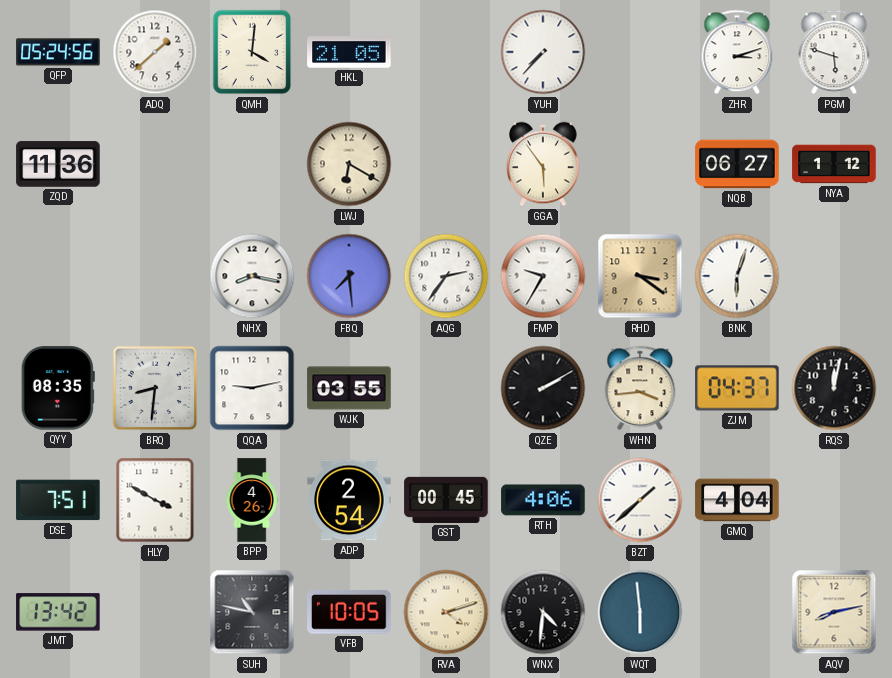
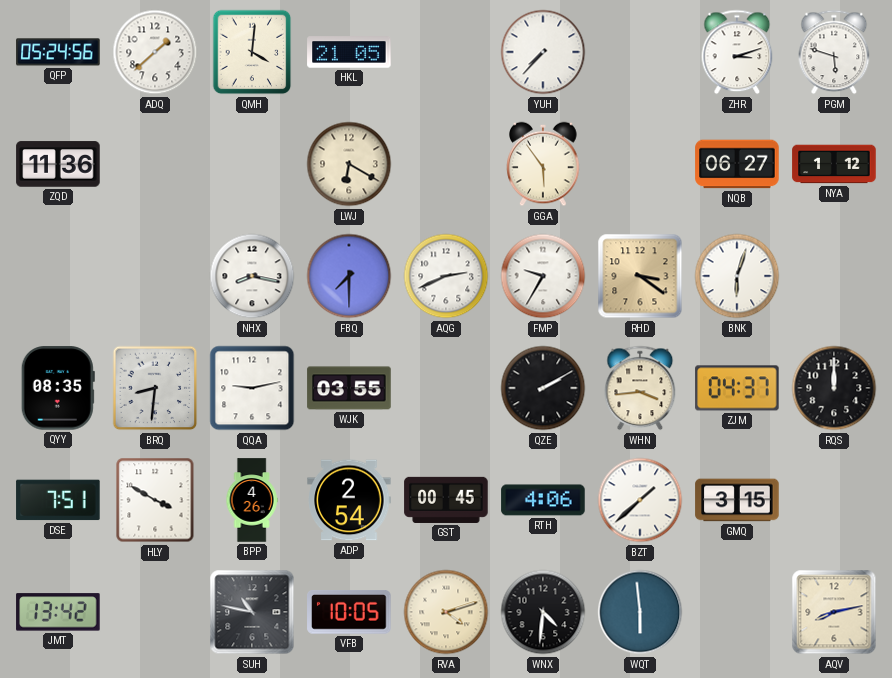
FBQ: 7:29 -> 7:30
AQG: 2:36 -> 2:41
RQS: 12:02 -> 12:00
GMQ: 4:04 -> 3:15
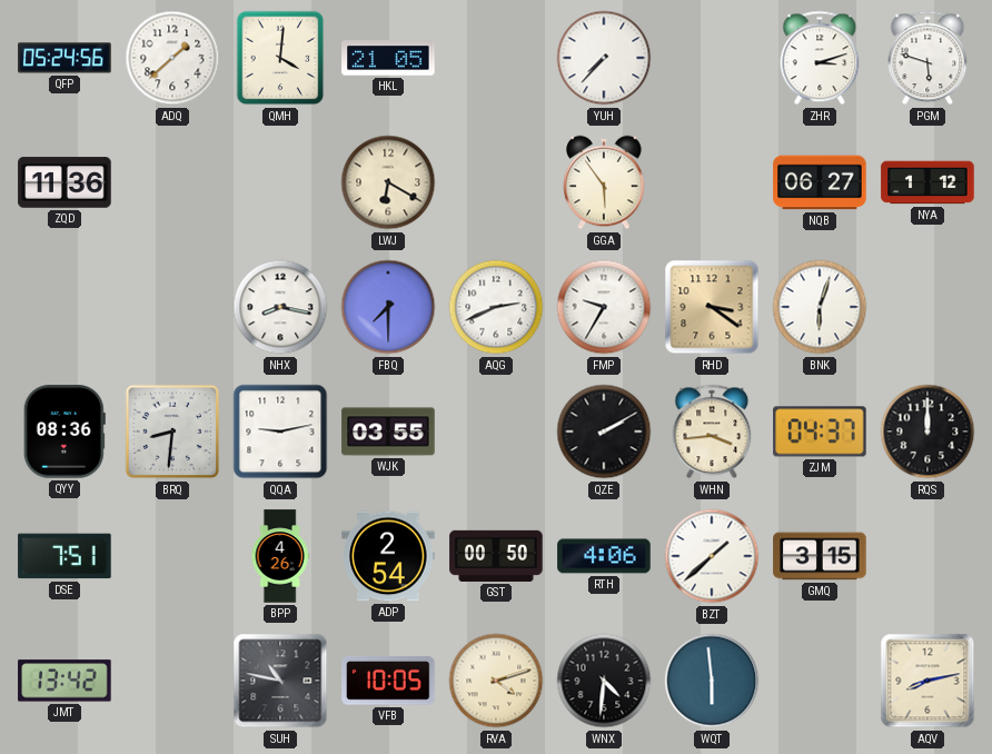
QYY: 08:35 -> 08:36
HLY: 3:50 -> none
GST: 00:45 -> 00:50
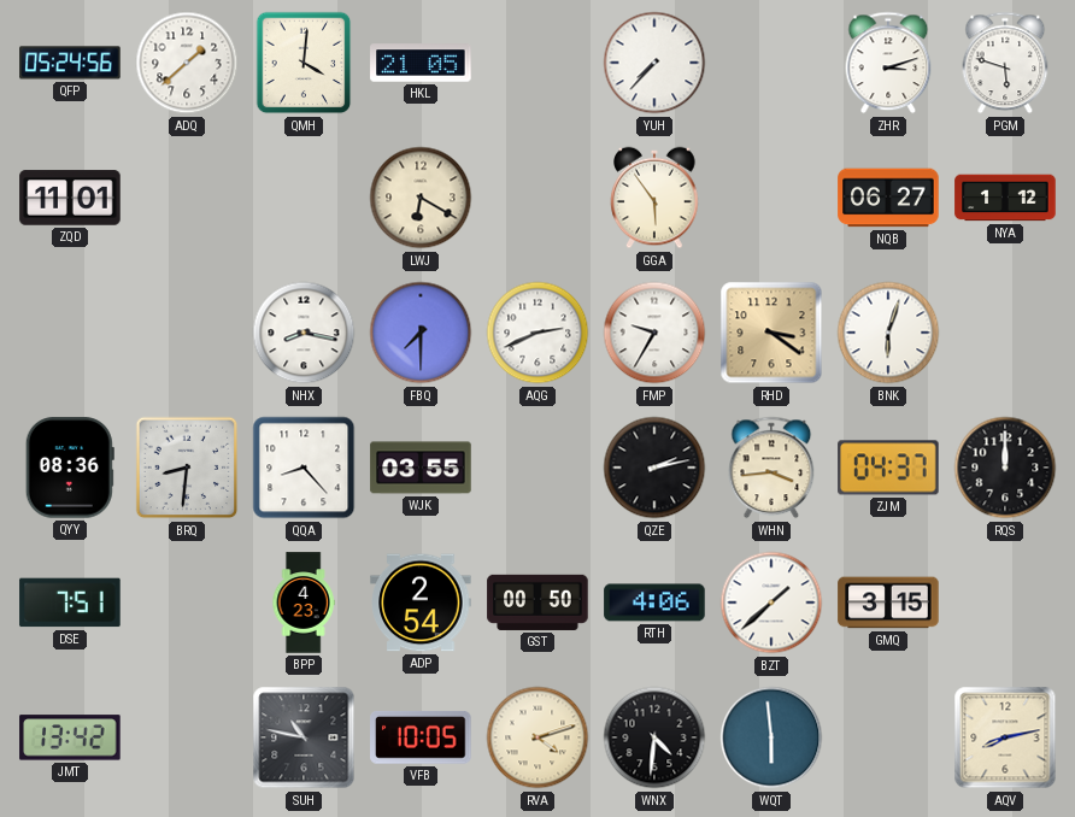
ZQD: 11:36 -> 11:01
QQA: 9:13 -> 8:23
QZE: 2:10 -> 2:13
BPP: 4:26 -> 4:23
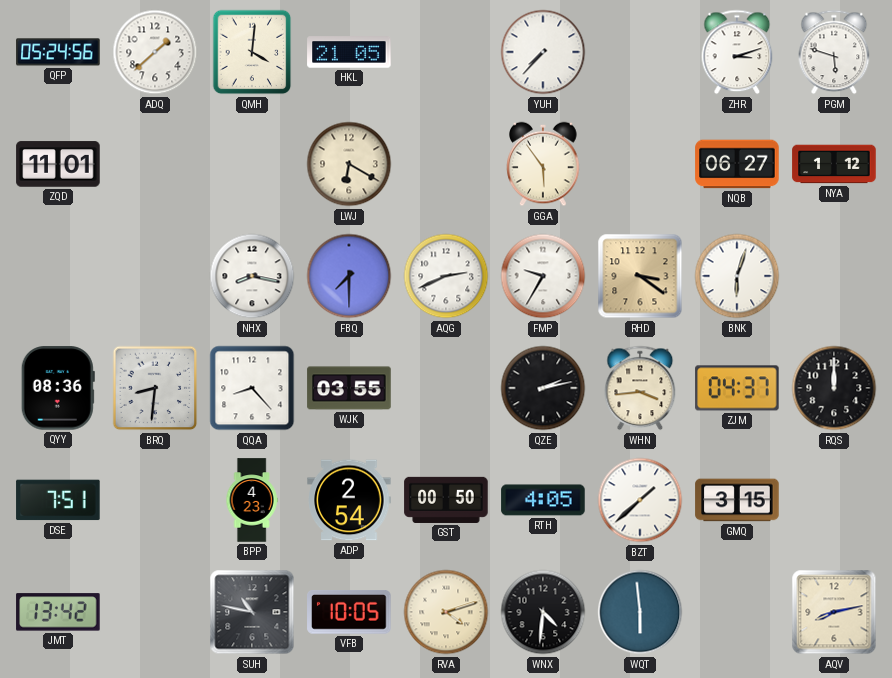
RTH: 4:06 -> 4:05
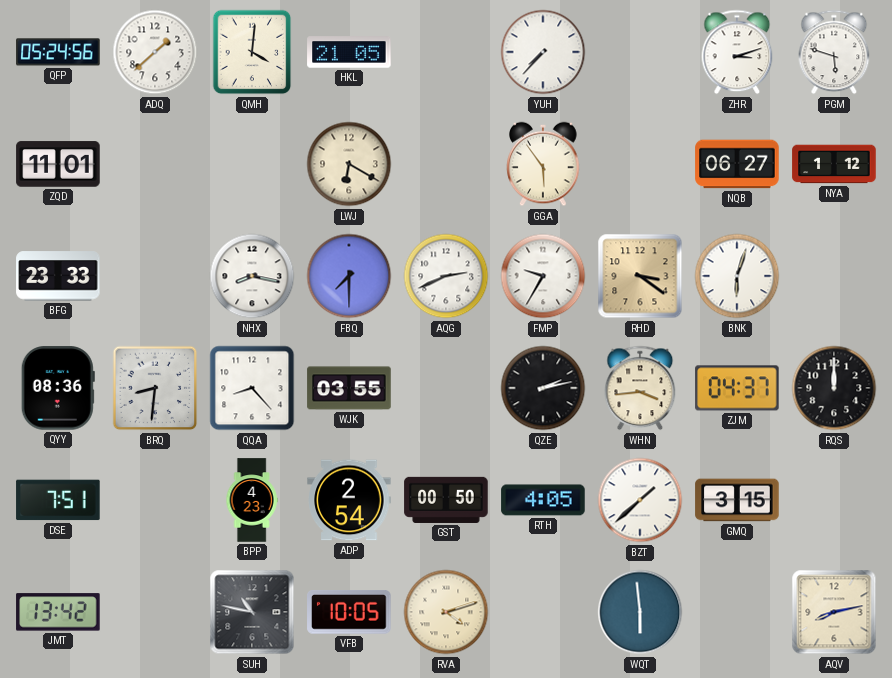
BFG: none -> 23:33
WNX: 4:31 -> none
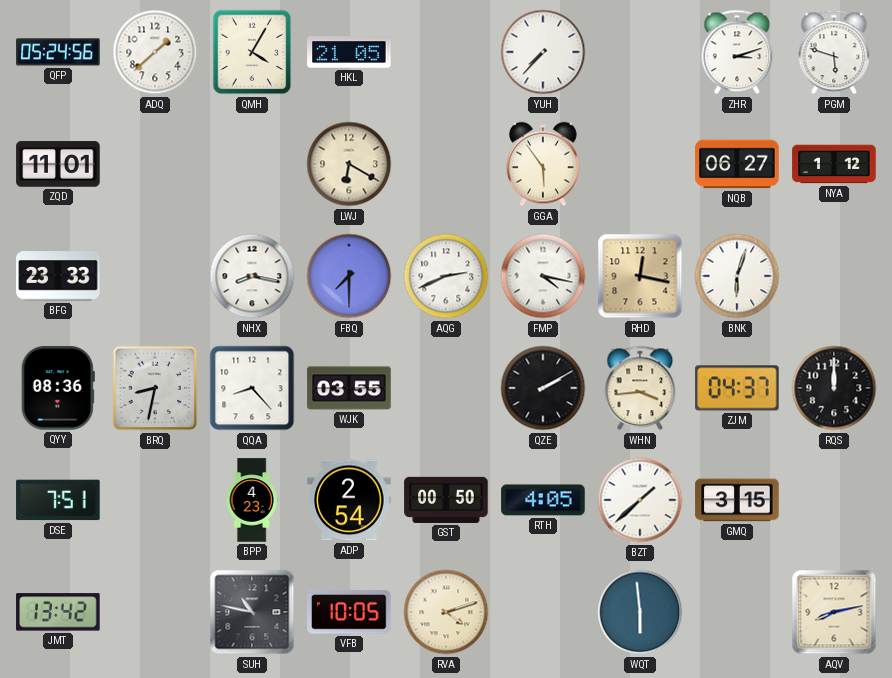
QMH: 4:01 -> 4:05
FMP: 9:35 -> 4:17
RHD: 3:21 -> 12:17
BRQ: 8:31 -> 8:32
QZE: 2:13 -> 2:10
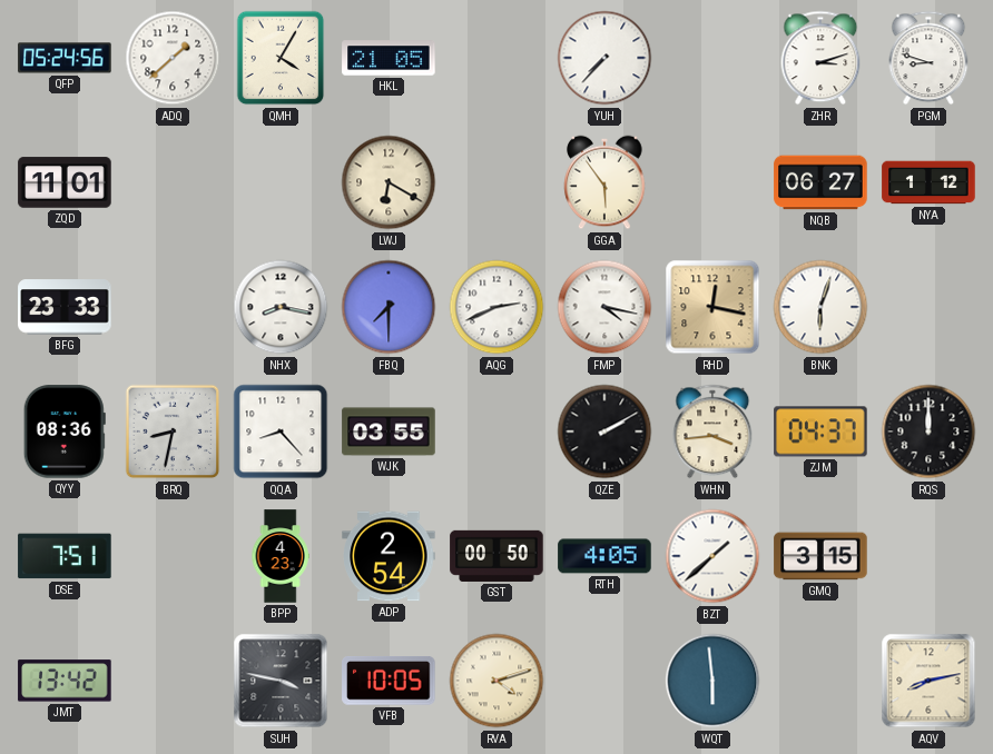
PGM: 5:48 -> 8:48
SUH: 10:47 -> 3:47
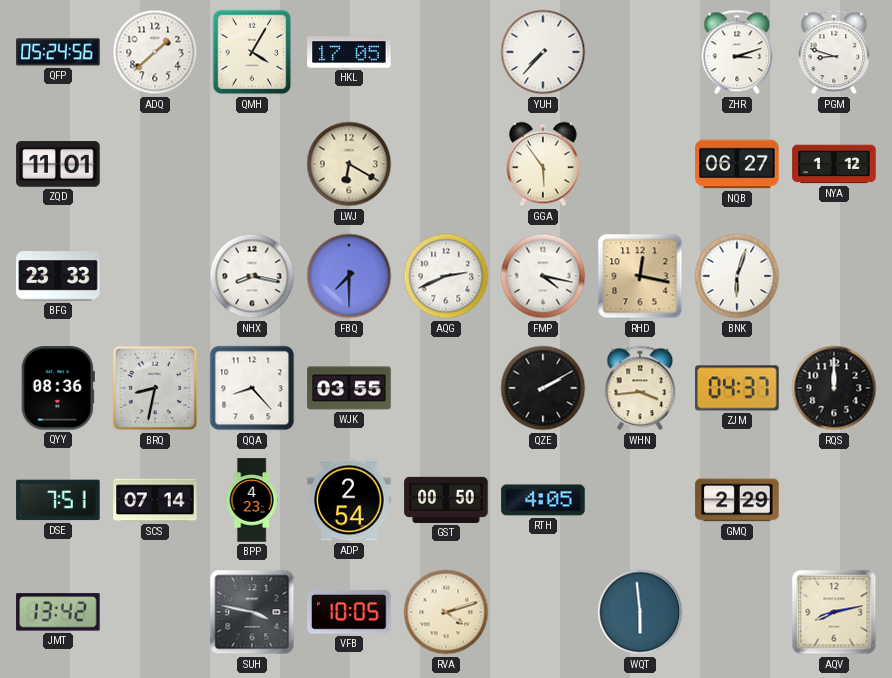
HKL: 21:05 -> 17:05
SCS: none -> 07:14
BZT: 1:38 -> none
GMQ: 3:15 -> 2:29
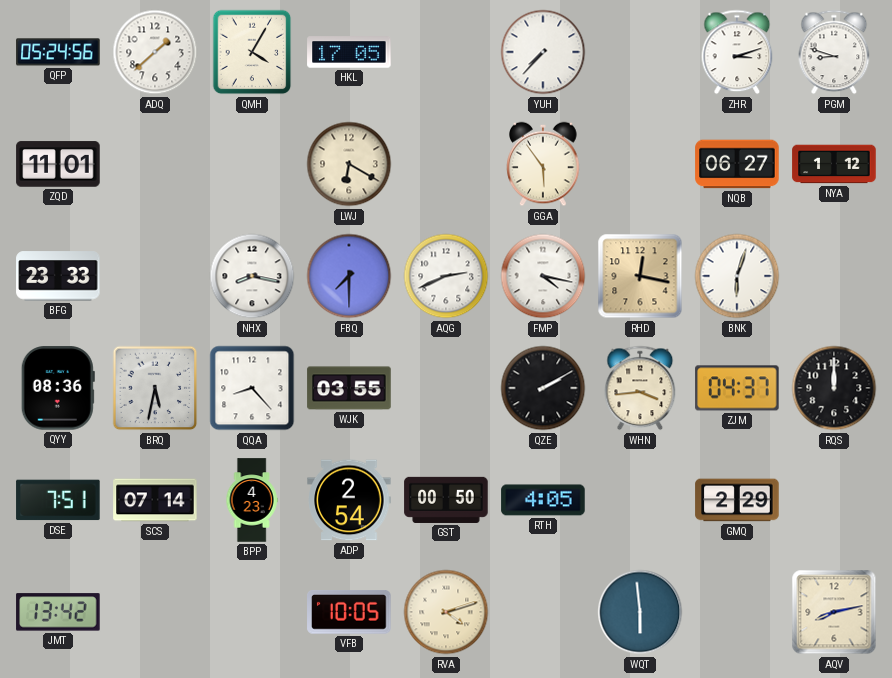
BRQ: 8:32 -> 5:32
SUH: 3:47 -> none
